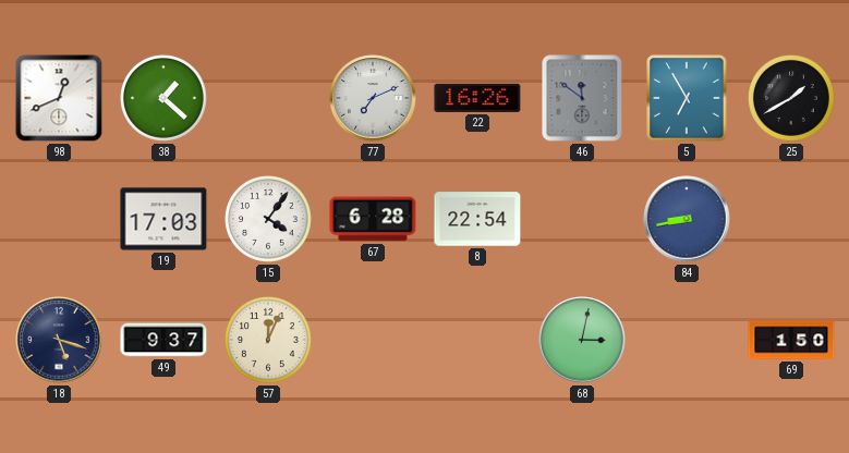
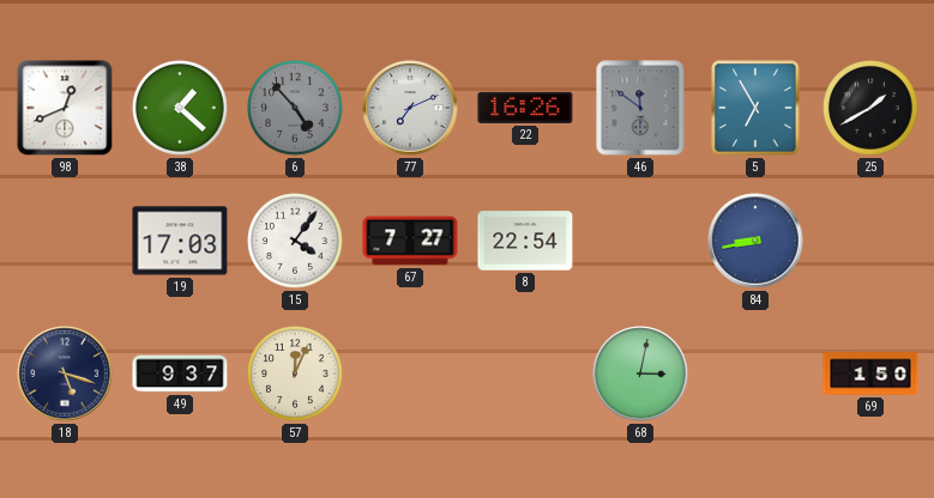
6: none -> 4:53
67: 6:28 -> 7:27
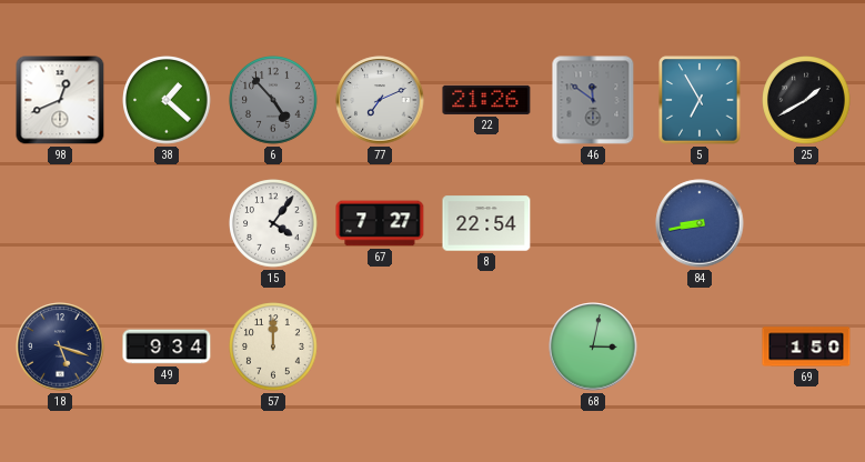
22: 16:26 -> 21:26
19: 17:03 -> none
49: 9:37 -> 9:34
57: 12:04 -> 12:00
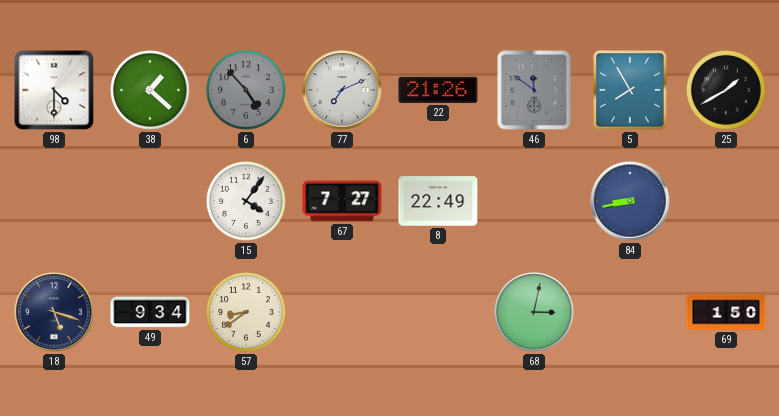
98: 12:41 -> 4:30
5: 6:55 -> 7:55
8: 22:54 -> 22:49
57: 12:00 -> 8:39
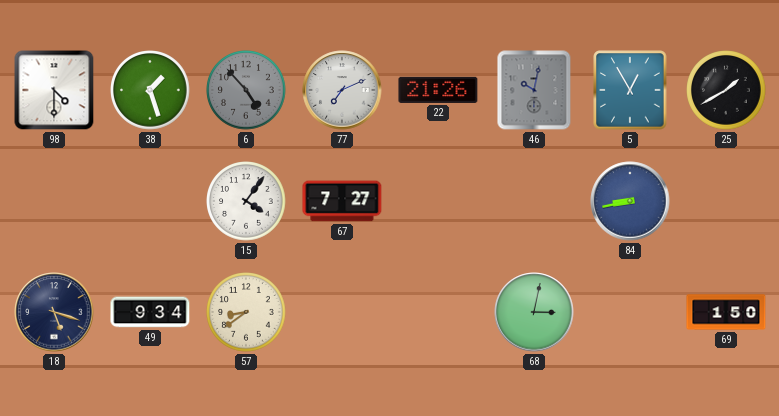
38: 1:22 -> 1:27
46: 11:51 -> 10:02
5: 7:55 -> 12:55
8: 22:49 -> none
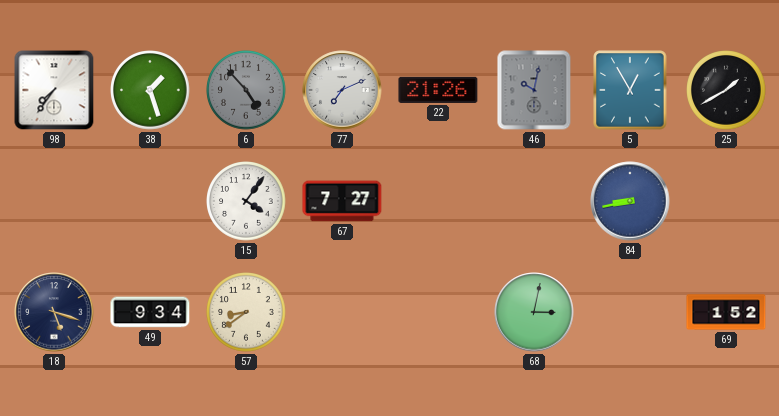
98: 4:30 -> 7:36
69: 1:50 -> 1:52
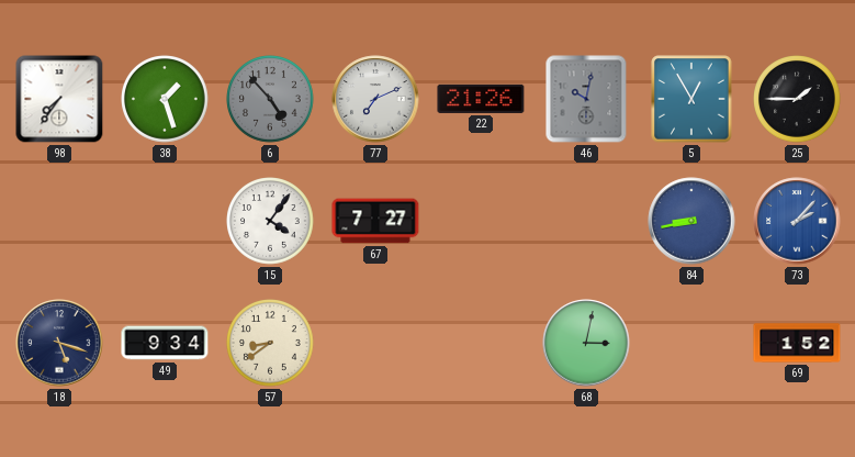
25: 1:40 -> 1:45
73: none -> 2:07
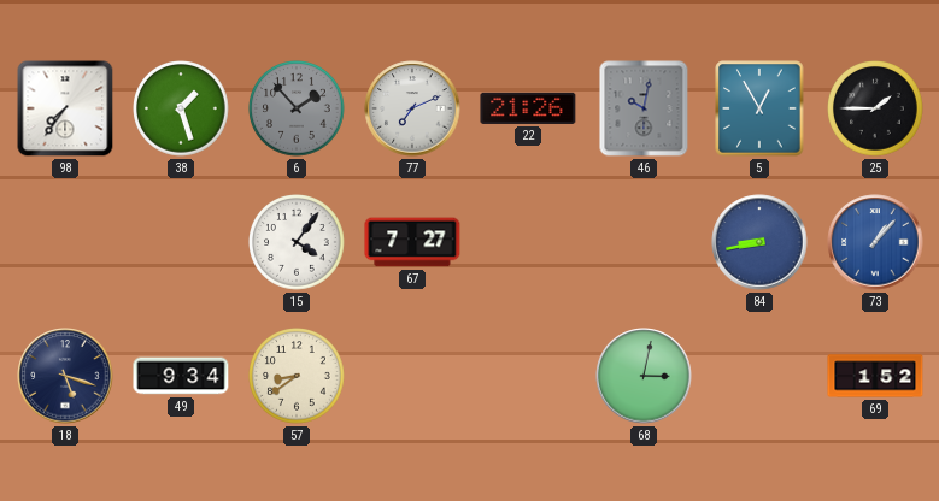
6: 4:53 -> 1:53
73: 2:07 -> 1:07
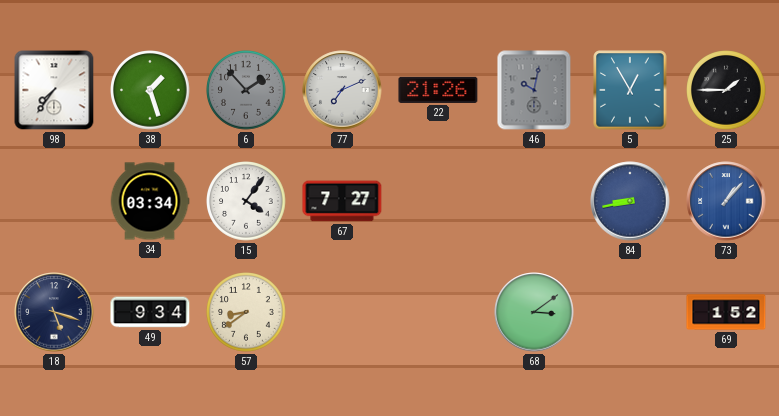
34: none -> 03:34
68: 3:02 -> 3:09
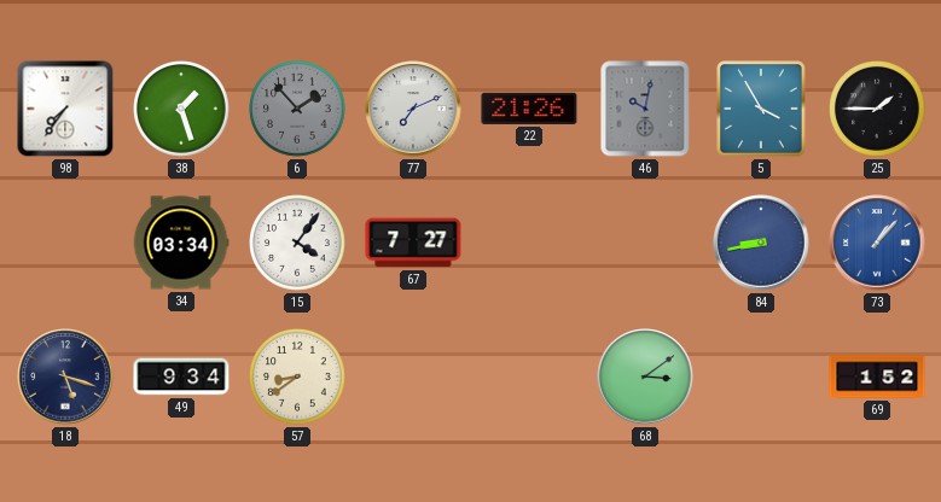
5: 12:55 -> 3:55
